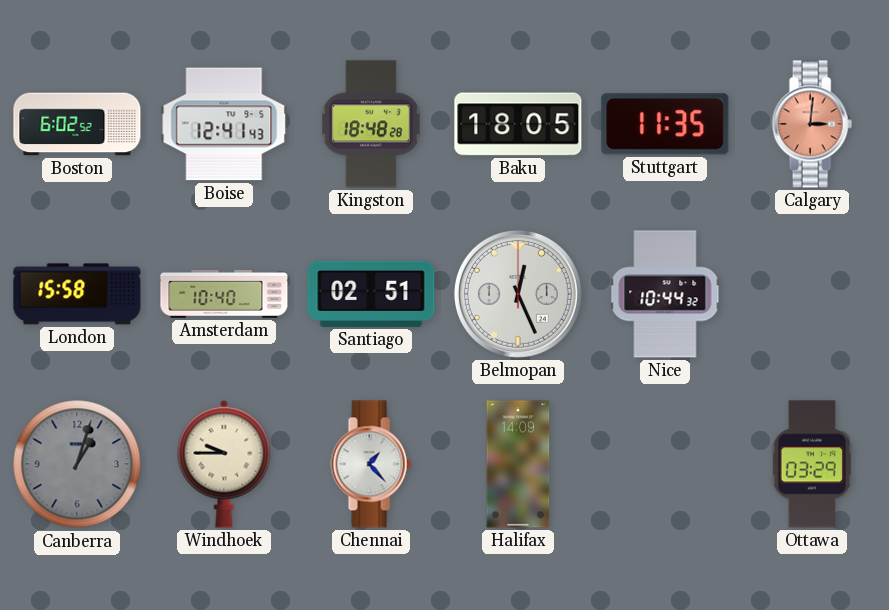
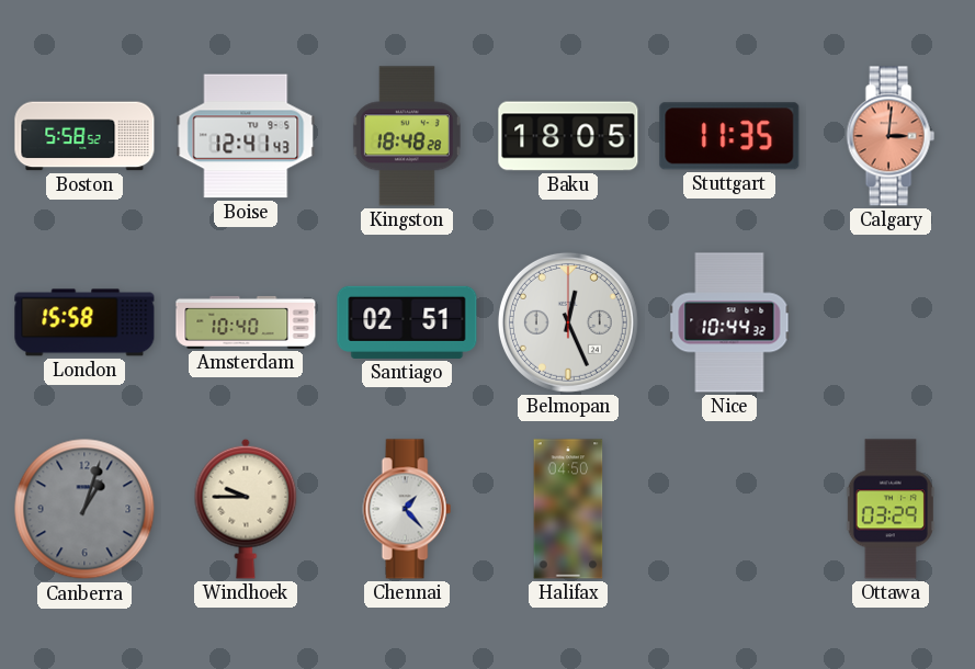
Boston: 6:02 -> 5:58
Halifax: 14:09 -> 04:50
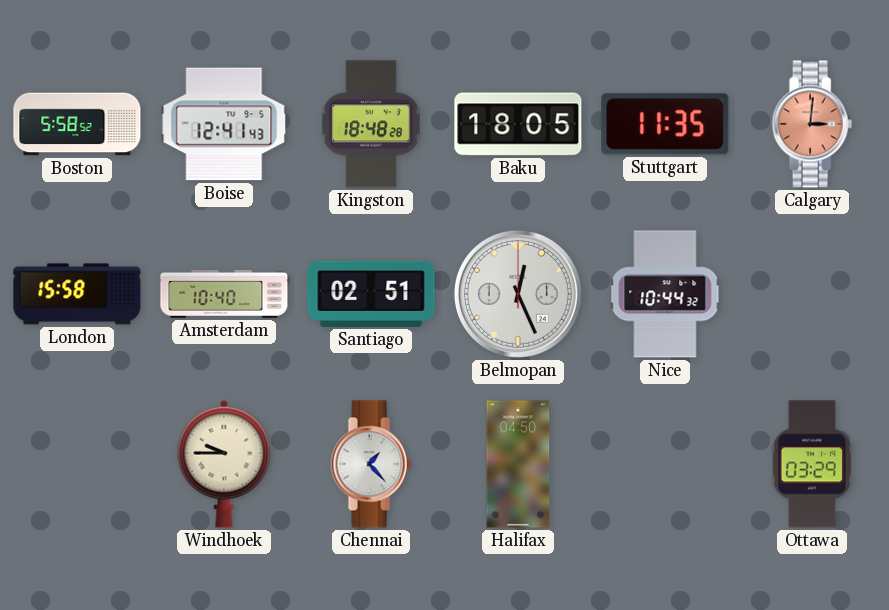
Canberra: 1:03 -> none
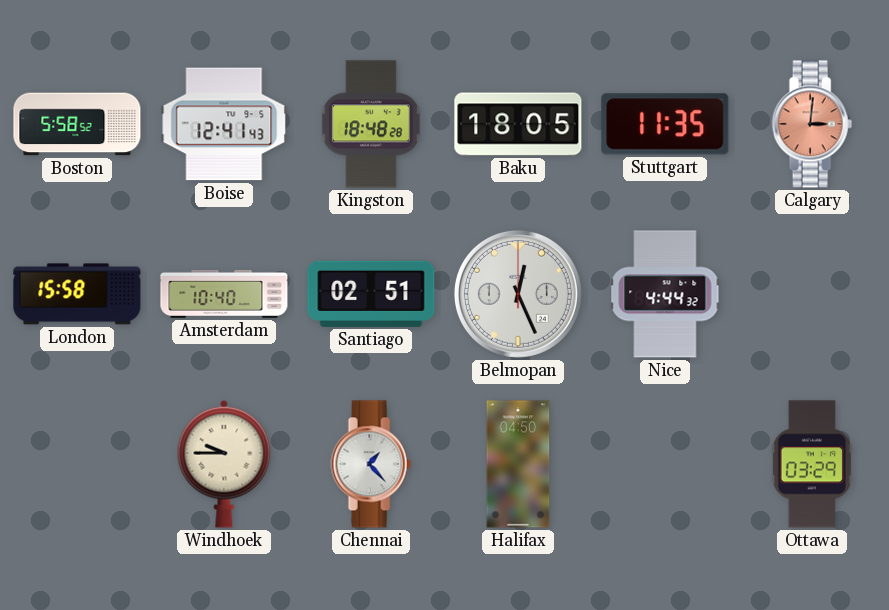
Nice: 10:44 -> 4:44
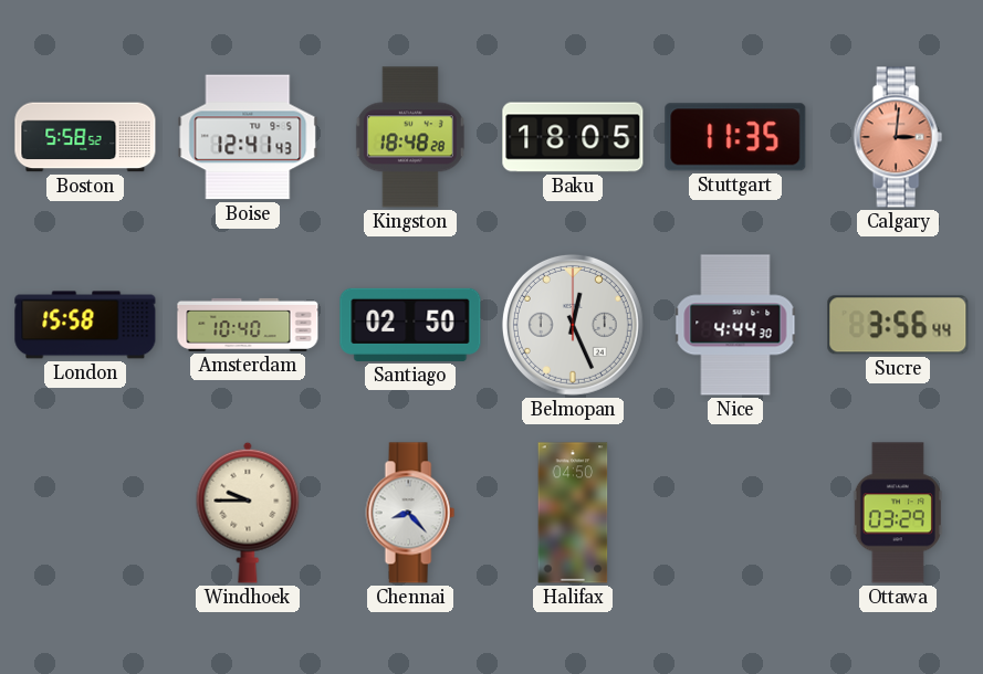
Santiago: 02:51 -> 02:50
Nice: 4:44:32 -> 4:44:30
Sucre: none -> 3:56
Chennai: 1:23 -> 8:23
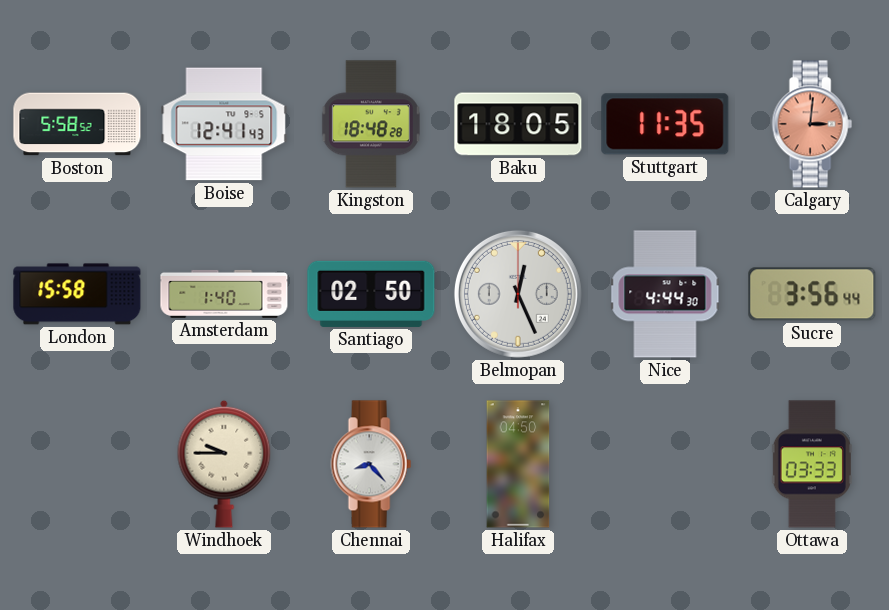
Amsterdam: 10:40 -> 1:40
Ottawa: 03:29 -> 03:33
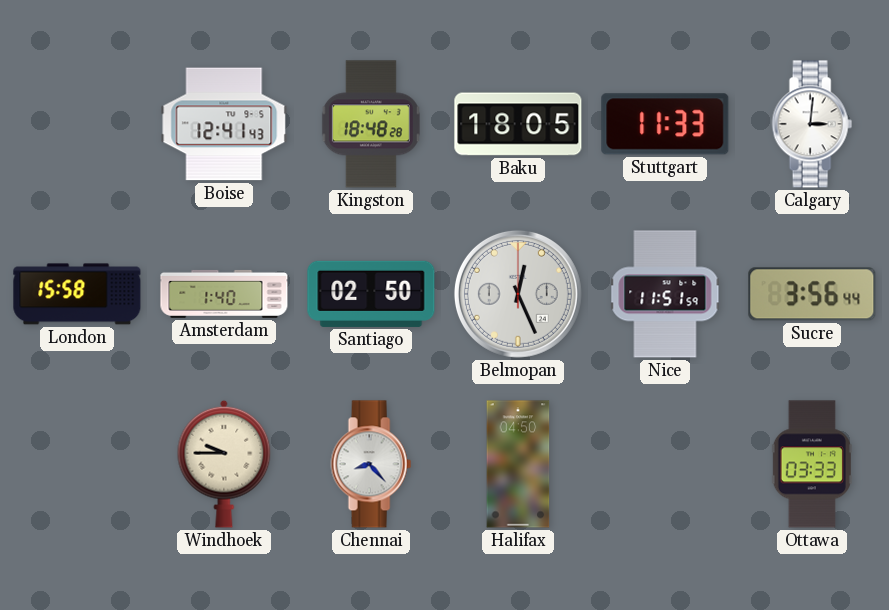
Boston: 5:58 -> none
Stuttgart: 11:35 -> 11:33
Calgary dial: salmon -> white
Nice: 4:44 -> 11:51
